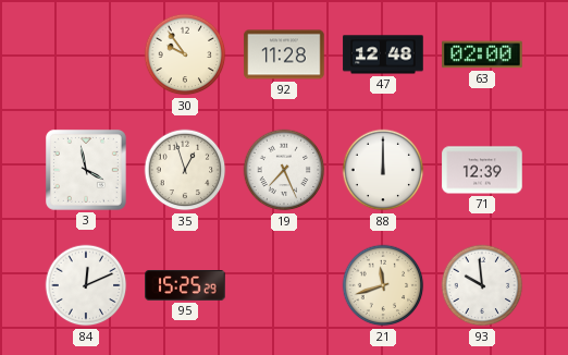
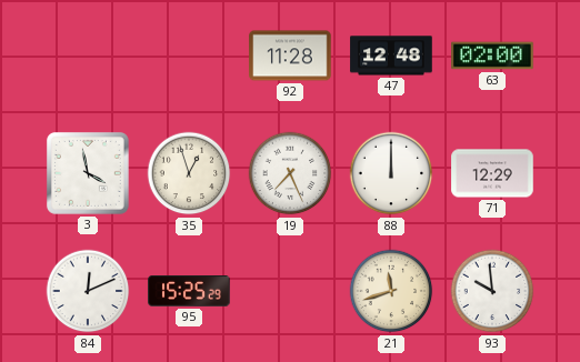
30: 9:54 -> none
71: 12:39 -> 12:29
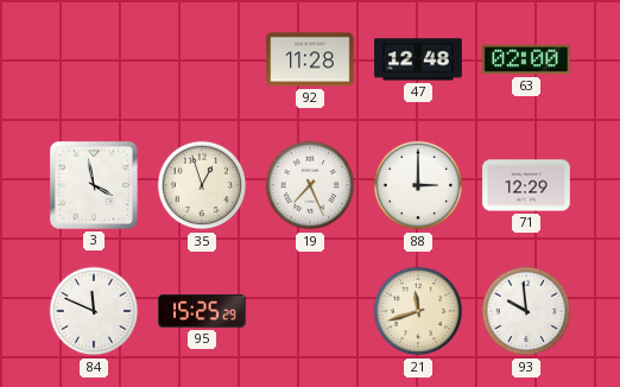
88: 12:00 -> 3:00
84: 12:11 -> 11:49
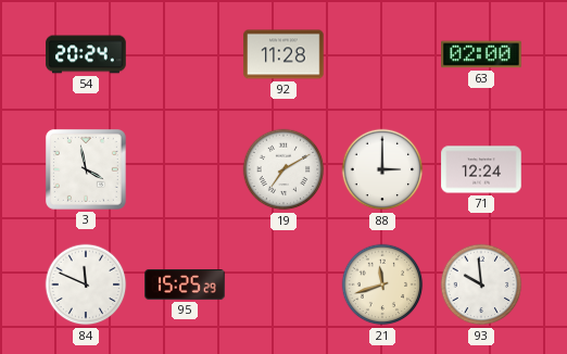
54: none -> 20:24
47: 12:48 -> none
35: 12:57 -> none
19: 7:26 -> 7:10
71: 12:29 -> 12:24
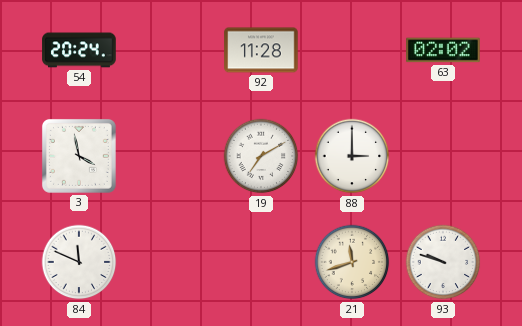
63: 02:00 -> 02:02
71: 12:24 -> none
95: 15:25 -> none
93: 9:59 -> 9:48
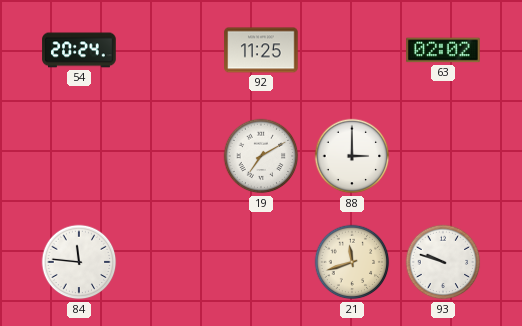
92: 11:28 -> 11:25
3: 3:58 -> none
84: 11:49 -> 11:46
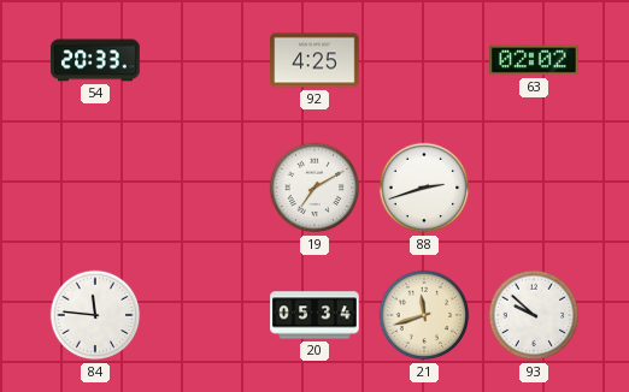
54: 20:24 -> 20:33
92: 11:25 -> 4:25
88: 3:00 -> 2:42
20: none -> 05:34
93: 9:48 -> 9:52
